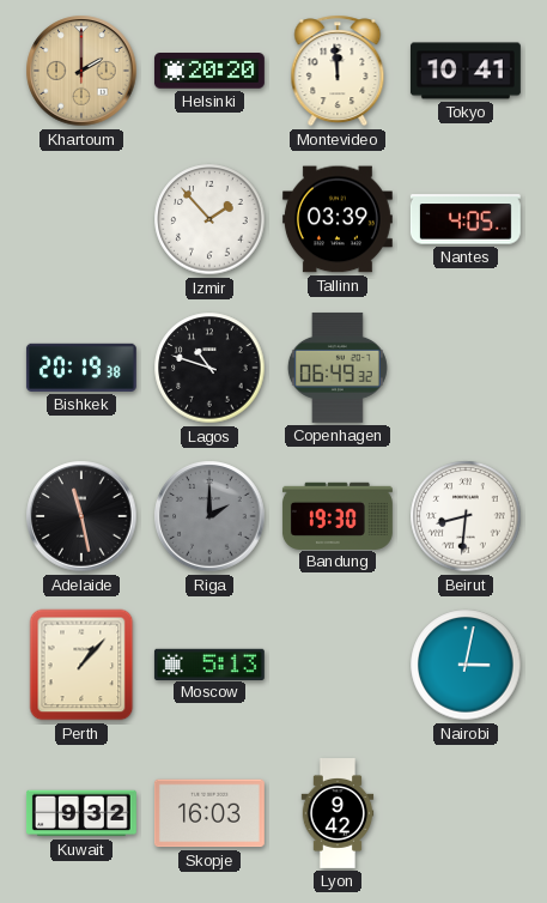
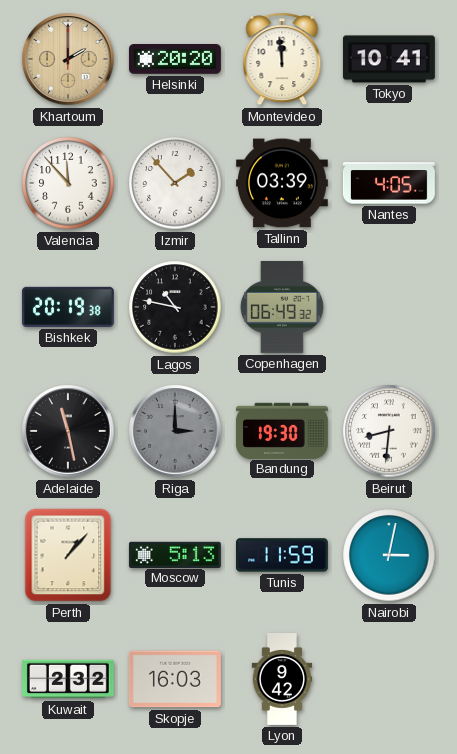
Valencia: none -> 11:53
Lagos: 10:48 -> 10:47
Riga: 2:00 -> 3:00
Tunis: none -> 11:59
Kuwait: 9:32 -> 2:32
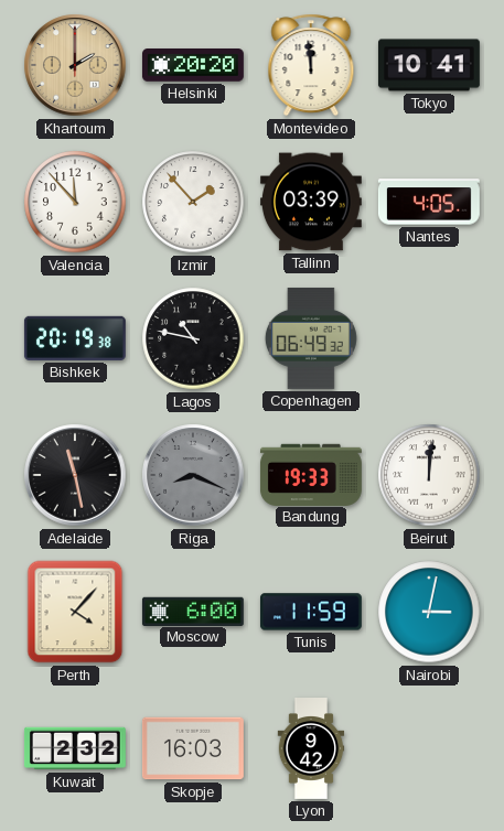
Riga: 3:00 -> 8:19
Bandung: 19:30 -> 19:33
Beirut: 8:31 -> 12:01
Perth: 1:07 -> 4:07
Moscow: 5:13 -> 6:00
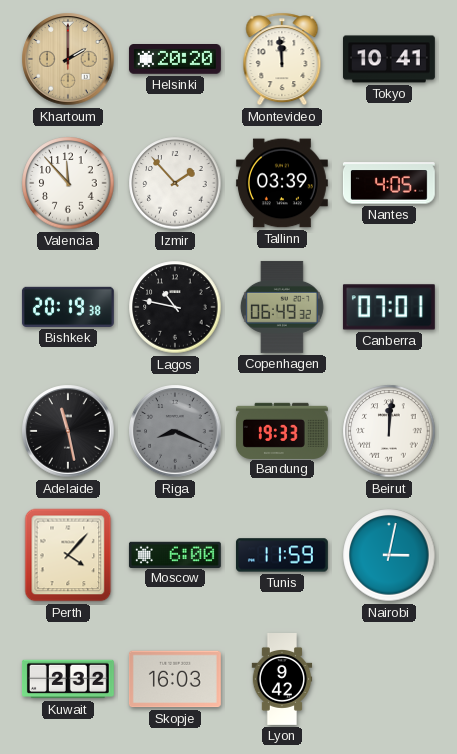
Canberra: none -> 07:01
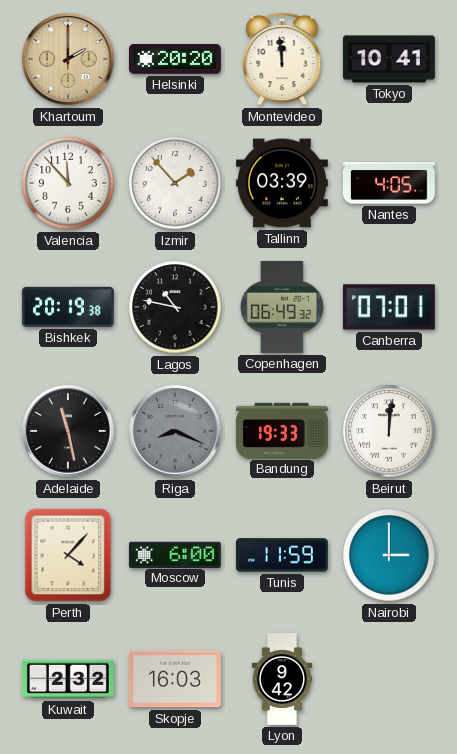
Nairobi: 3:02 -> 3:00
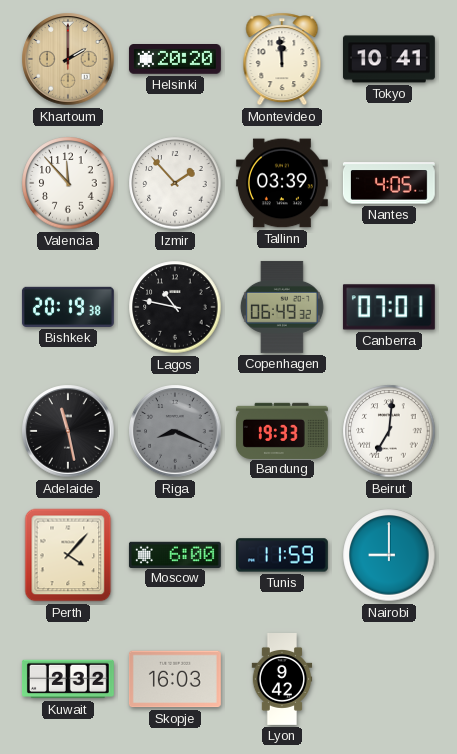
Beirut: 12:01 -> 7:01
Nairobi: 3:00 -> 9:00
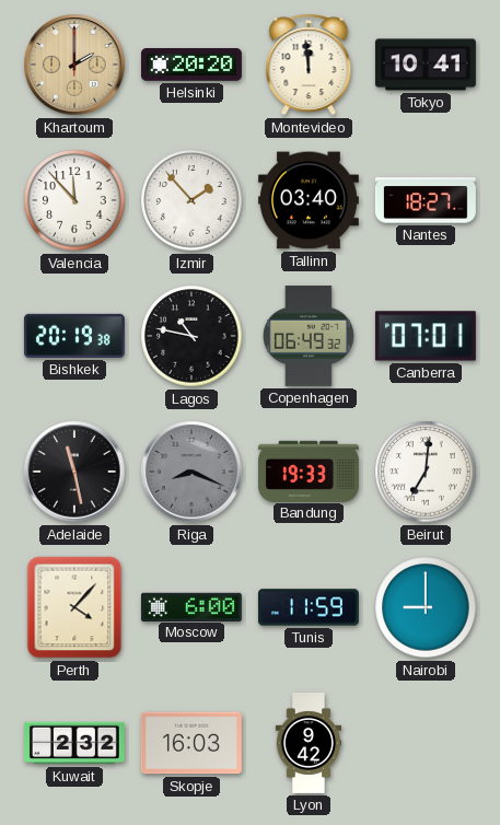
Tallinn: 03:39 -> 03:40
Nantes: 4:05 -> 18:27
